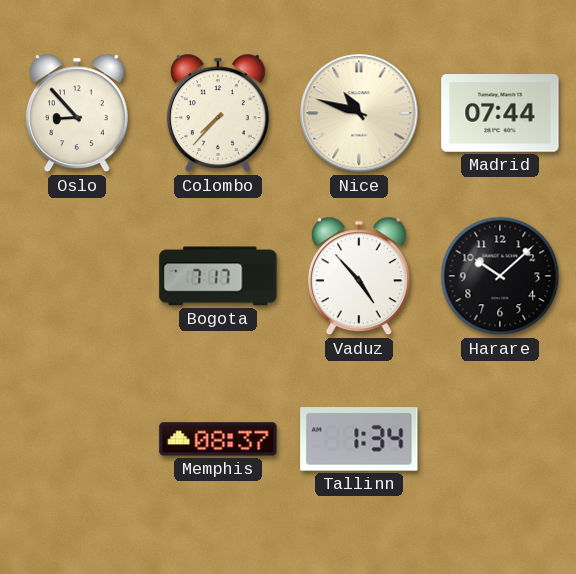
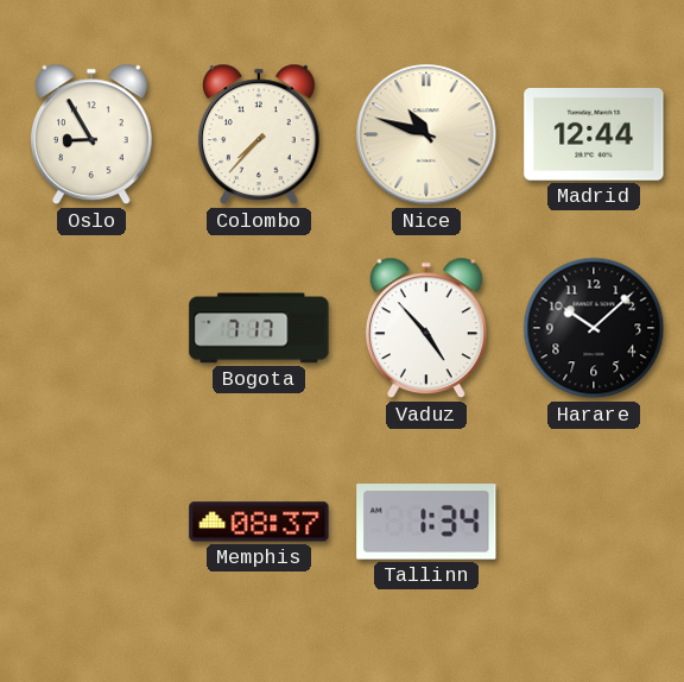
Oslo: 8:53 -> 8:55
Madrid: 07:44 -> 12:44
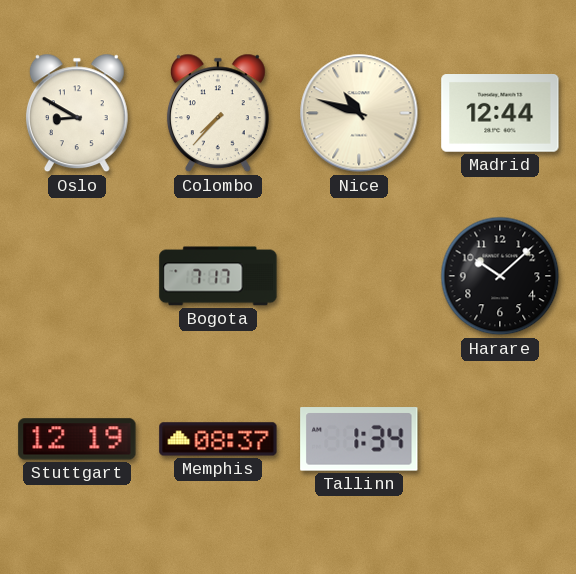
Oslo: 8:55 -> 8:50
Vaduz: 4:53 -> none
Stuttgart: none -> 12:19
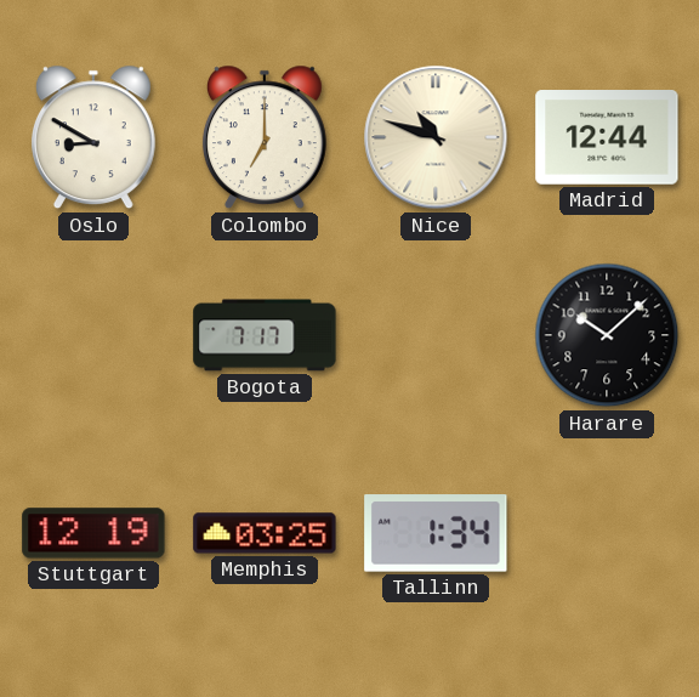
Colombo: 7:37 -> 7:00
Memphis: 08:37 -> 03:25
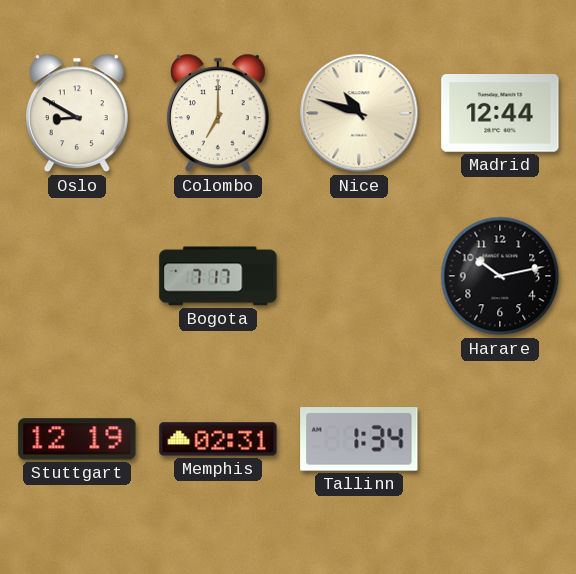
Harare: 10:08 -> 10:13
Memphis: 03:25 -> 02:31
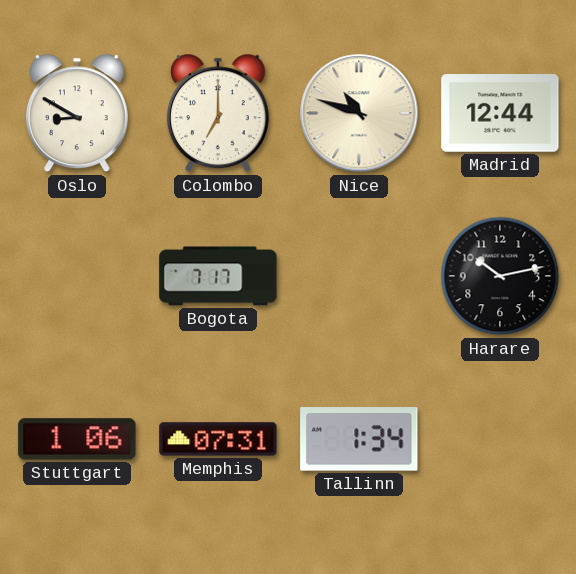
Stuttgart: 12:19 -> 1:06
Memphis: 02:31 -> 07:31
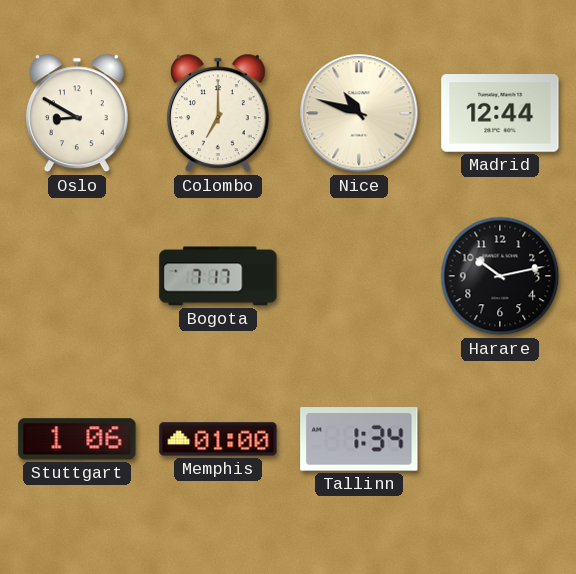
Memphis: 07:31 -> 01:00
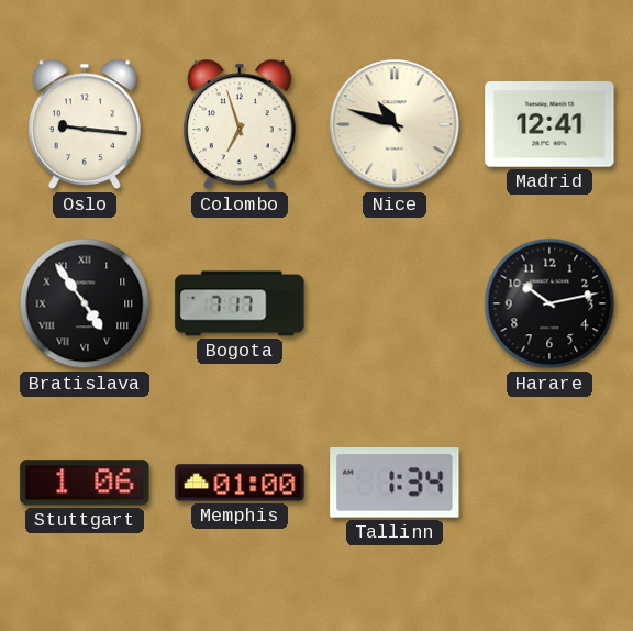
Oslo: 8:50 -> 9:16
Colombo: 7:00 -> 6:57
Madrid: 12:44 -> 12:41
Bratislava: none -> 4:54
